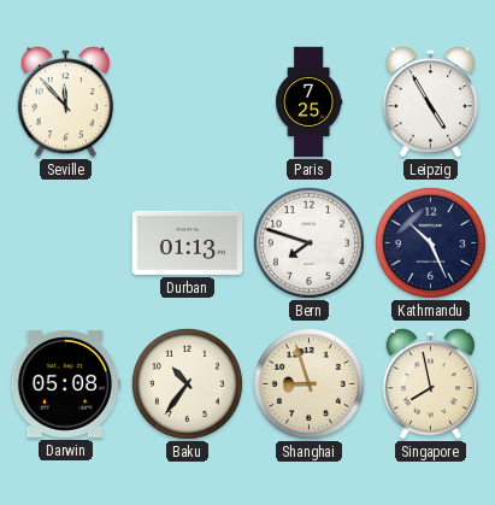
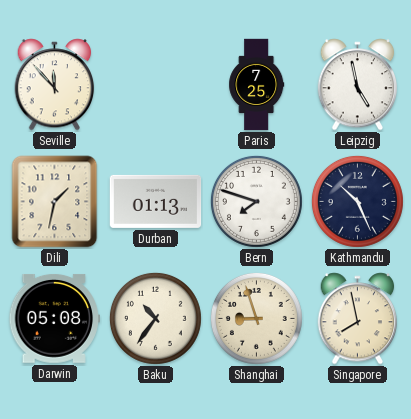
Leipzig: 4:55 -> 4:58
Dili: none -> 1:32
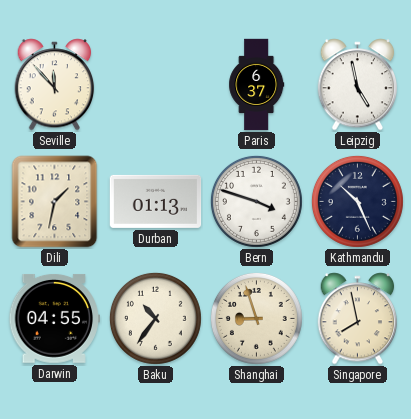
Paris: 7:25 -> 6:37
Bern: 7:48 -> 3:48
Darwin: 05:08 -> 04:55
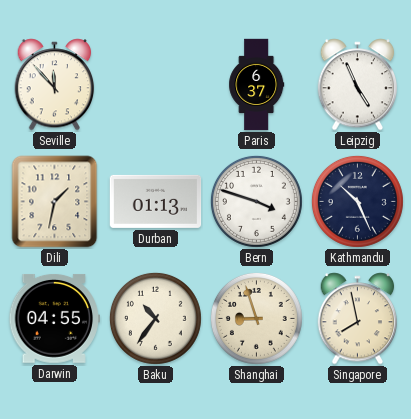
Leipzig: 4:58 -> 4:56
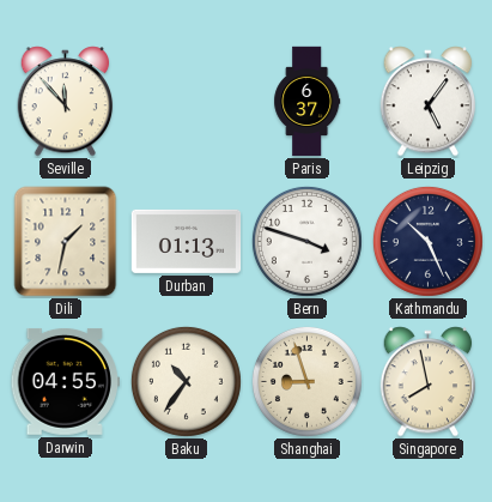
Leipzig: 4:56 -> 5:06
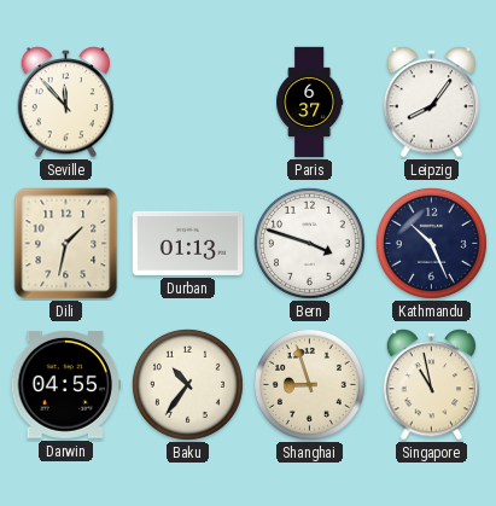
Leipzig: 5:06 -> 8:06
Singapore: 7:58 -> 10:58
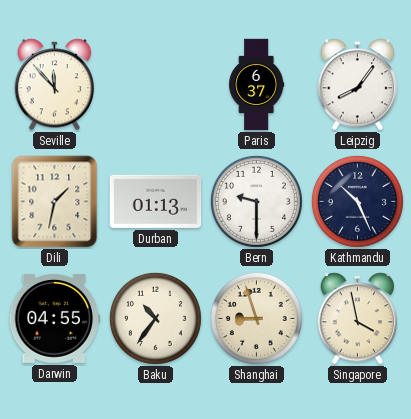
Bern: 3:48 -> 9:30
Singapore: 10:58 -> 3:58
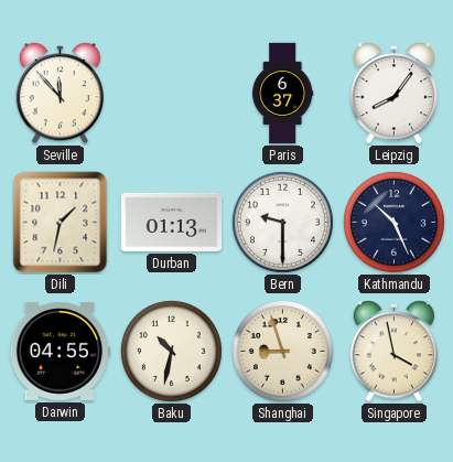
Baku: 10:36 -> 10:32
